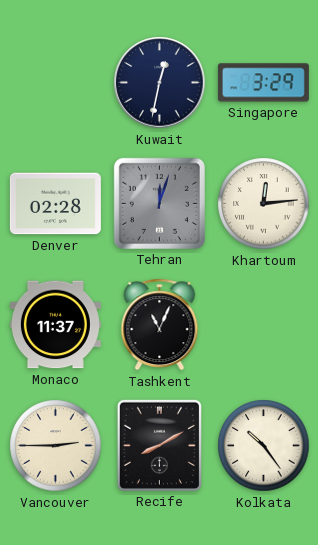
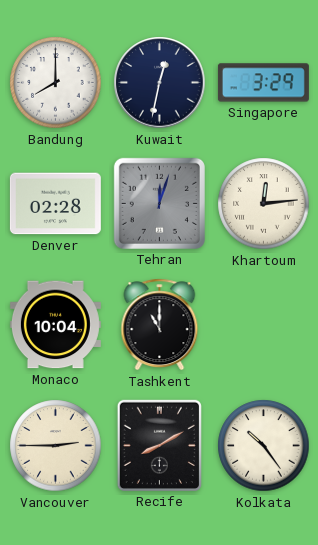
Bandung: none -> 8:00
Monaco: 11:37 -> 10:04
Tashkent: 11:04 -> 11:00
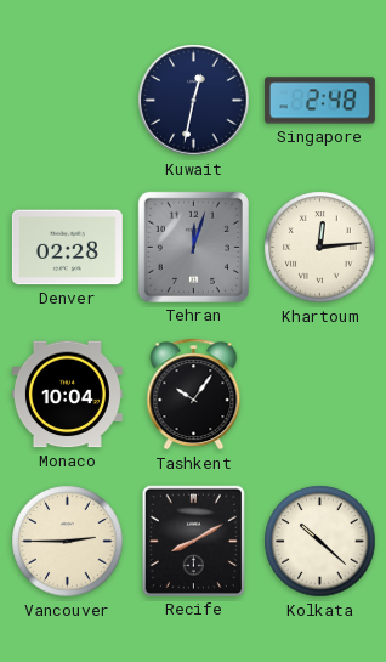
Bandung: 8:00 -> none
Singapore: 3:29 -> 2:48
Tashkent: 11:00 -> 10:06
Kolkata: 10:24 -> 10:22
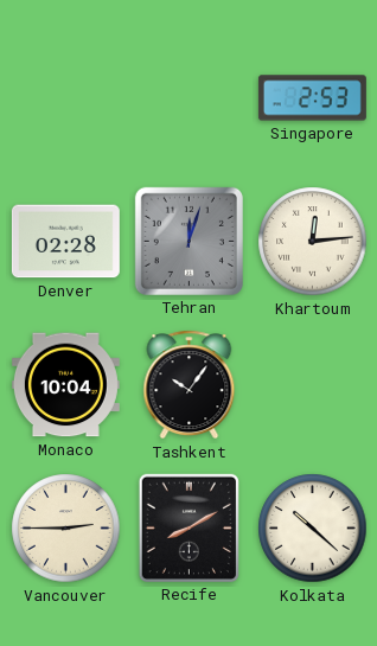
Kuwait: 12:32 -> none
Singapore: 2:48 -> 2:53
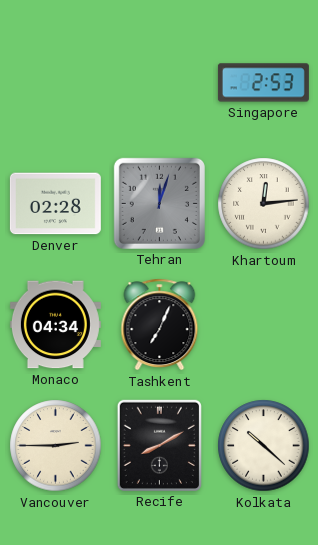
Monaco: 10:04 -> 04:34
Tashkent: 10:06 -> 7:04
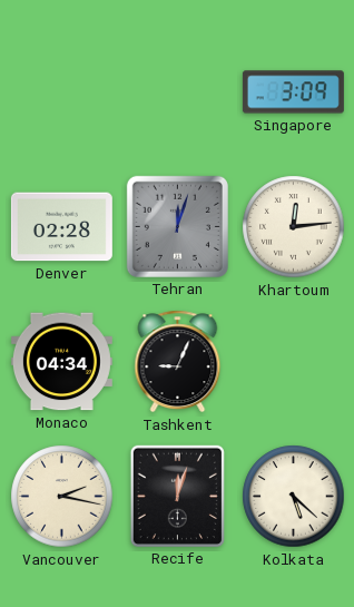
Singapore: 2:53 -> 3:09
Tashkent: 7:04 -> 9:04
Vancouver: 2:45 -> 2:17
Recife: 8:10 -> 12:03
Kolkata: 10:22 -> 5:22
